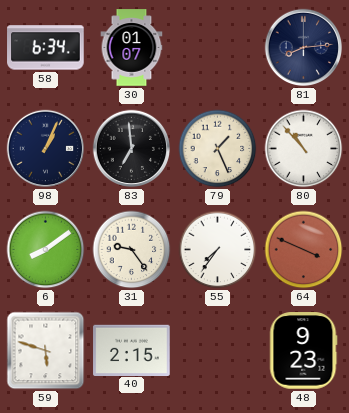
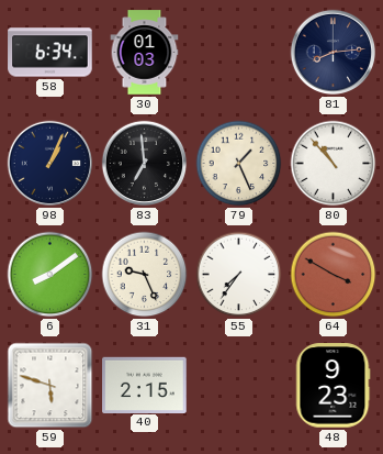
30: 01:07 -> 01:03
31: 9:24 -> 9:26
64: 3:49 -> 3:50
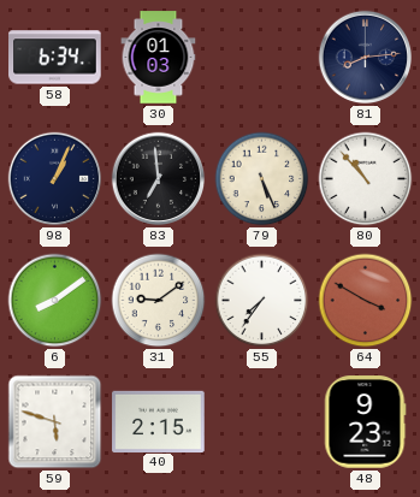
79: 1:26 -> 5:26
31: 9:26 -> 9:09
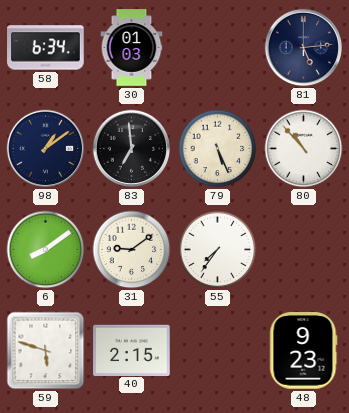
81: 8:14 -> 5:14
98: 1:04 -> 1:09
64: 3:50 -> none
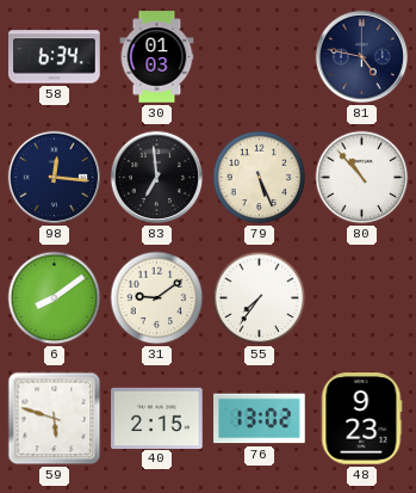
81: 5:14 -> 4:47
98: 1:09 -> 12:16
76: none -> 13:02
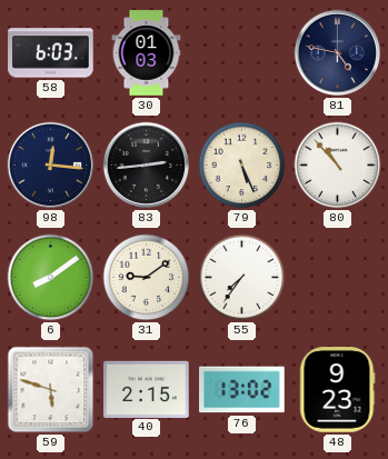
58: 6:34 -> 6:03
83: 6:59 -> 2:44
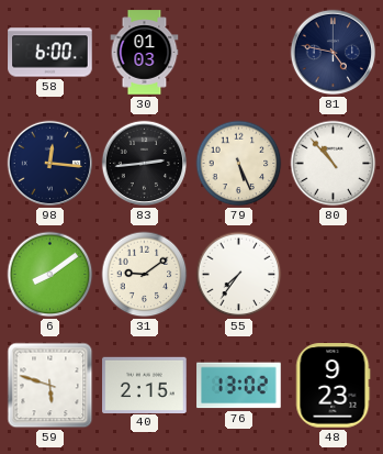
58: 6:03 -> 6:00
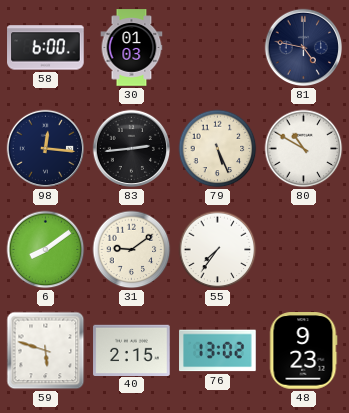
80: 10:53 -> 10:50
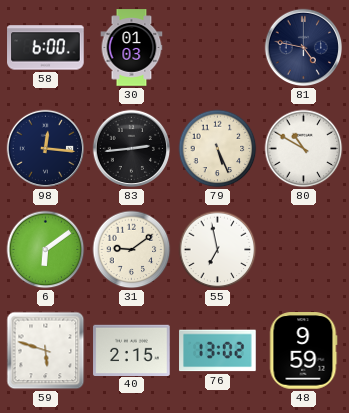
6: 8:09 -> 6:09
55: 7:36 -> 6:58
48: 9:23 -> 9:59
